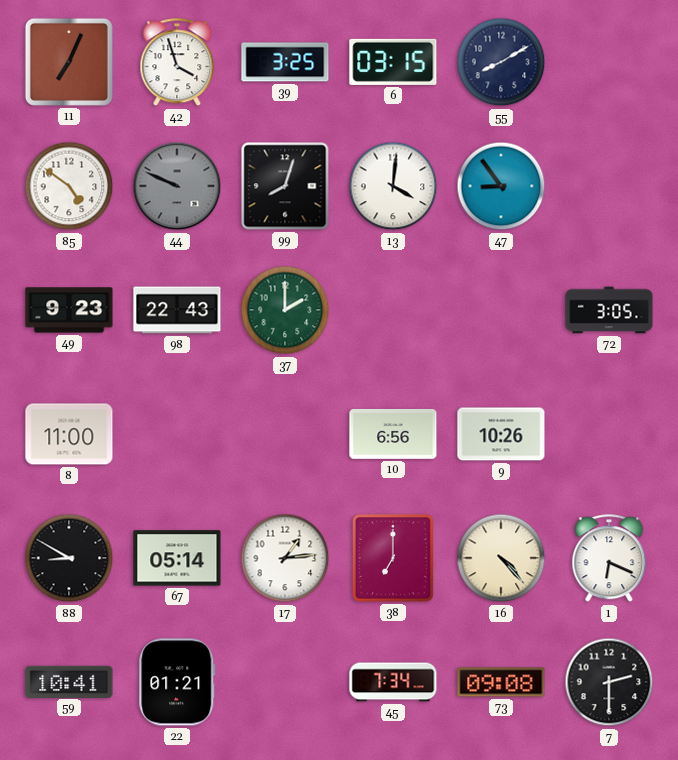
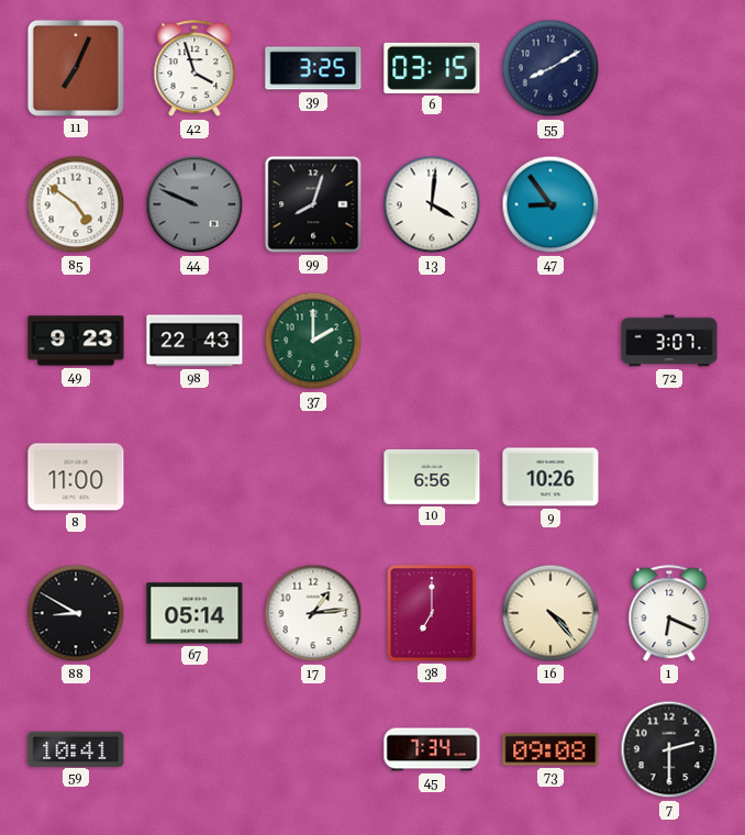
72: 3:05 -> 3:07
22: 01:21 -> none
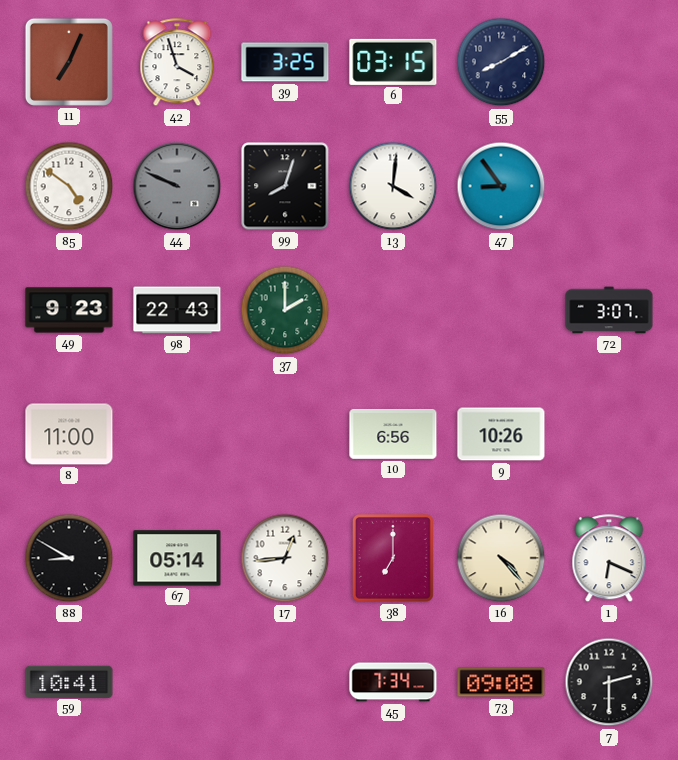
17: 1:14 -> 12:44
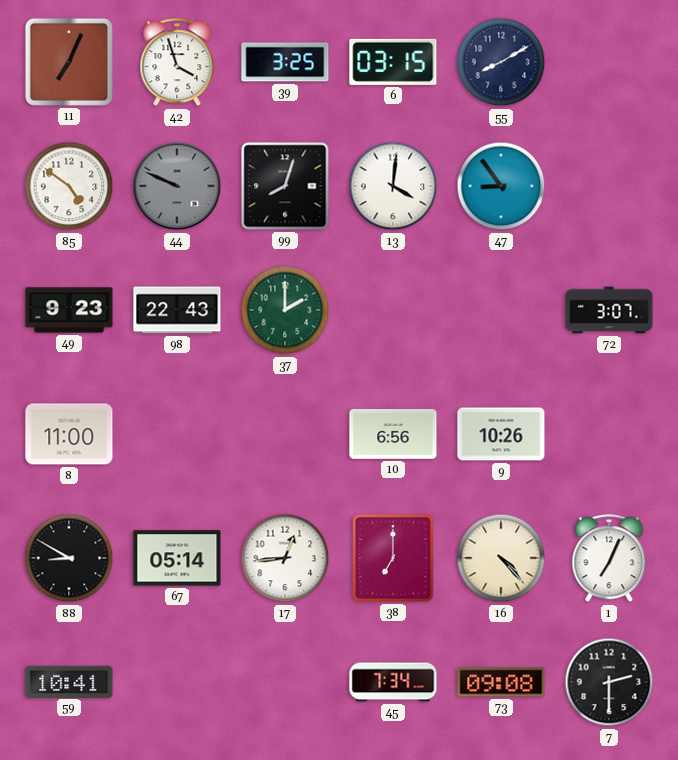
1: 6:19 -> 7:04
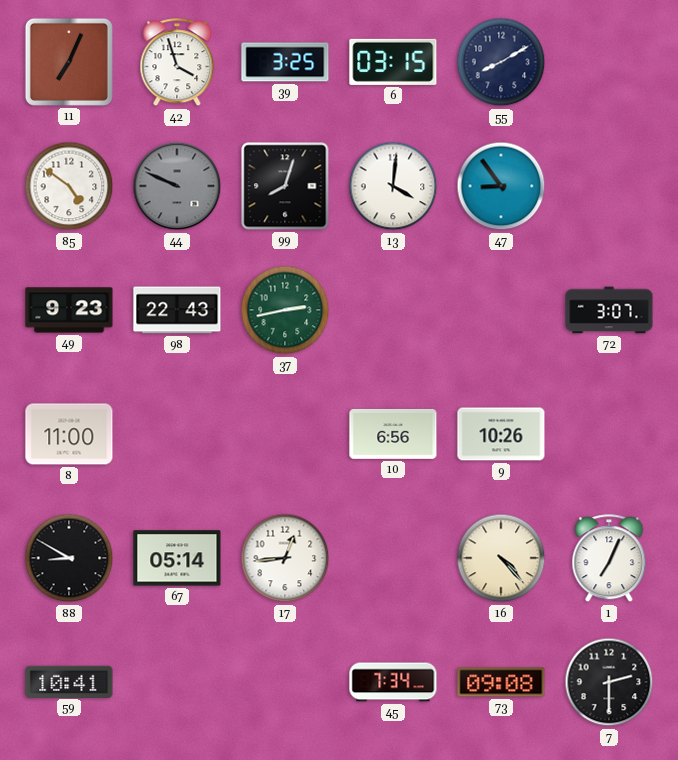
37: 2:00 -> 2:43
38: 7:00 -> none
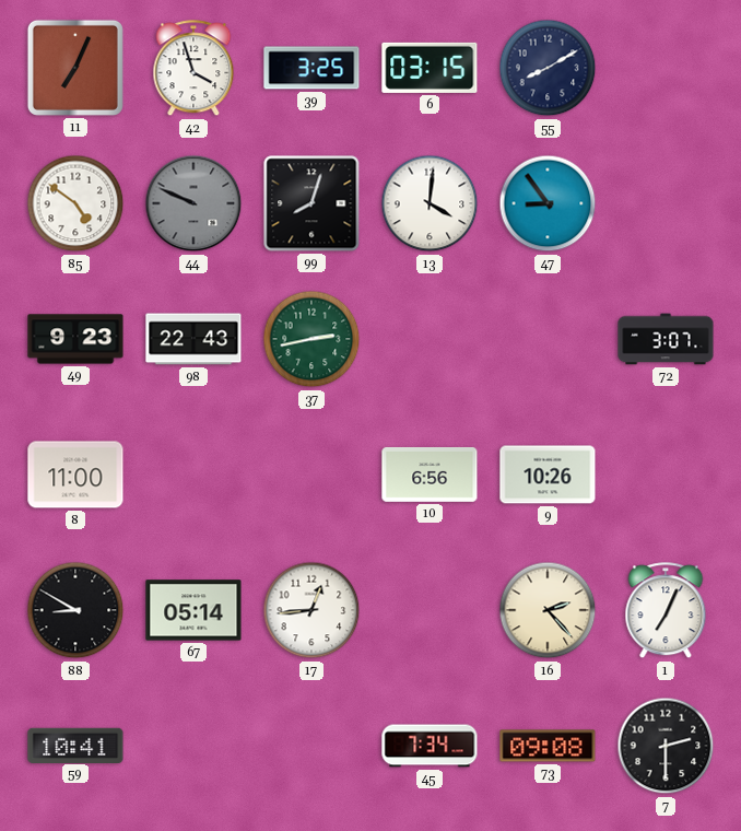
16: 4:23 -> 2:23
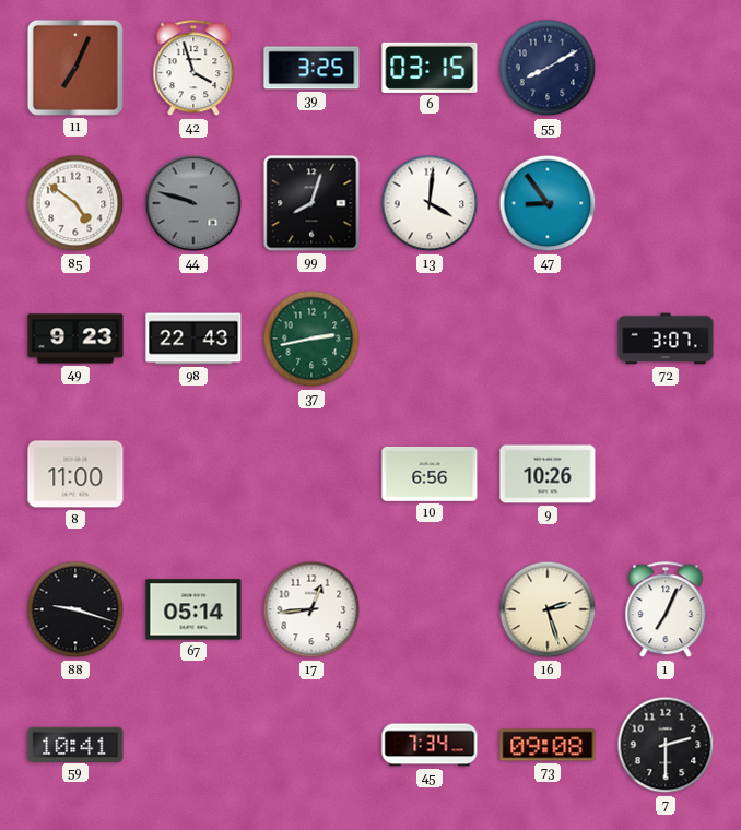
44: 9:49 -> 9:48
88: 8:50 -> 9:18
16: 2:23 -> 2:27
